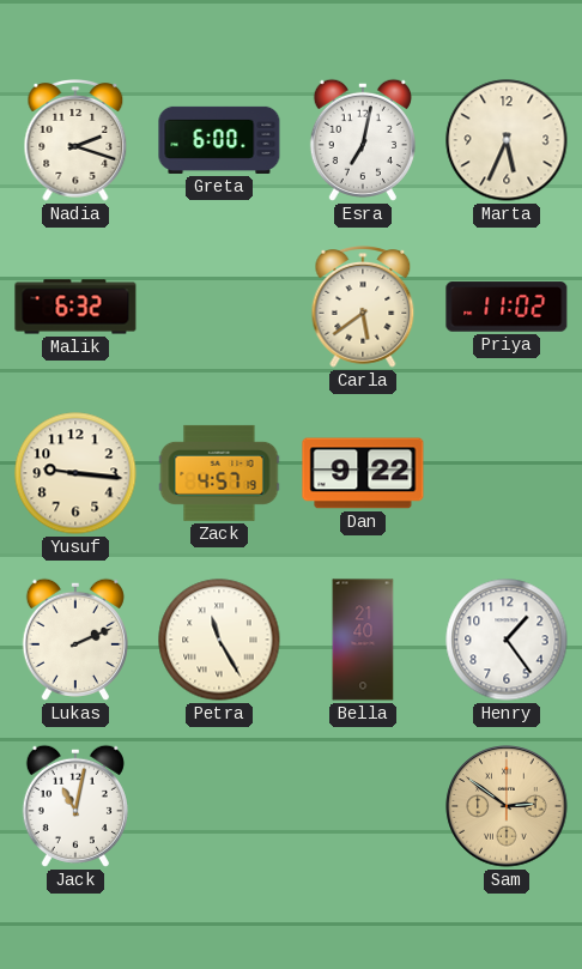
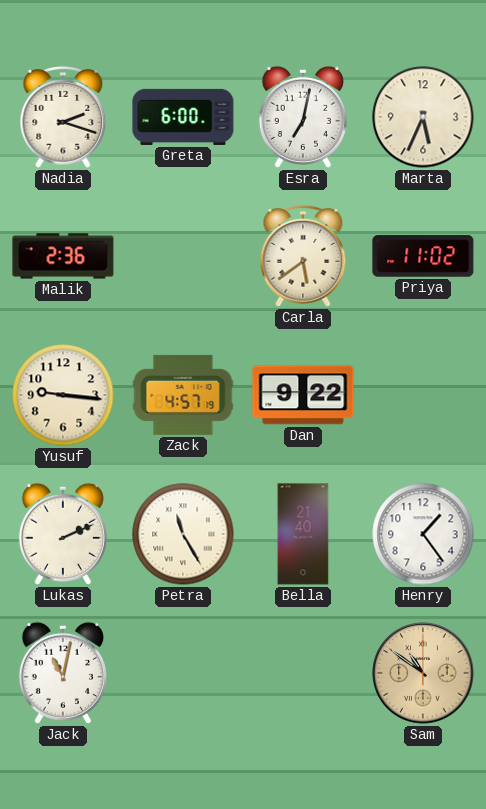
Malik: 6:32 -> 2:36
Sam: 2:51 -> 10:51
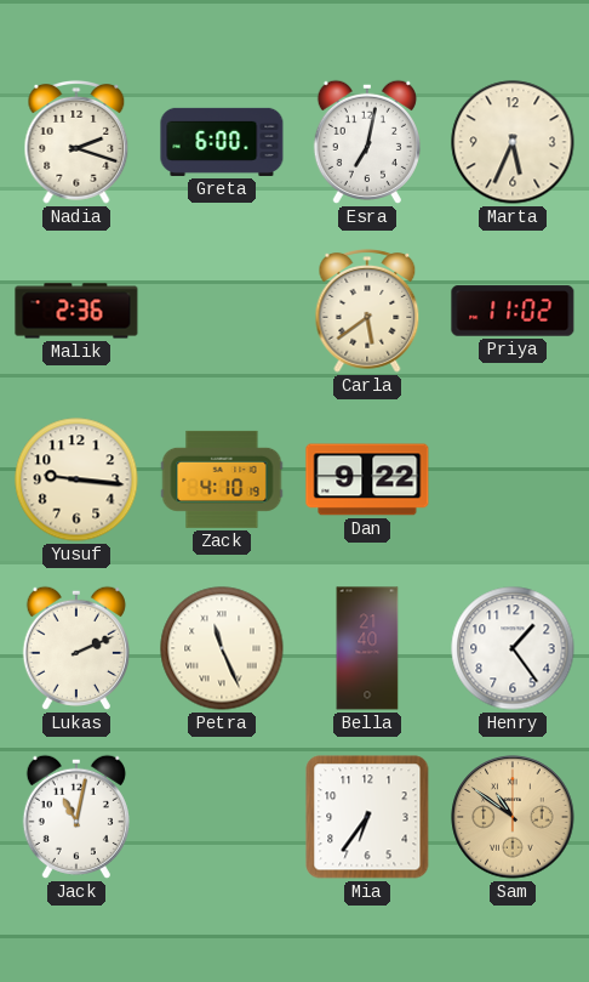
Zack: 4:57 -> 4:10
Petra: 11:25 -> 11:26
Mia: none -> 6:36
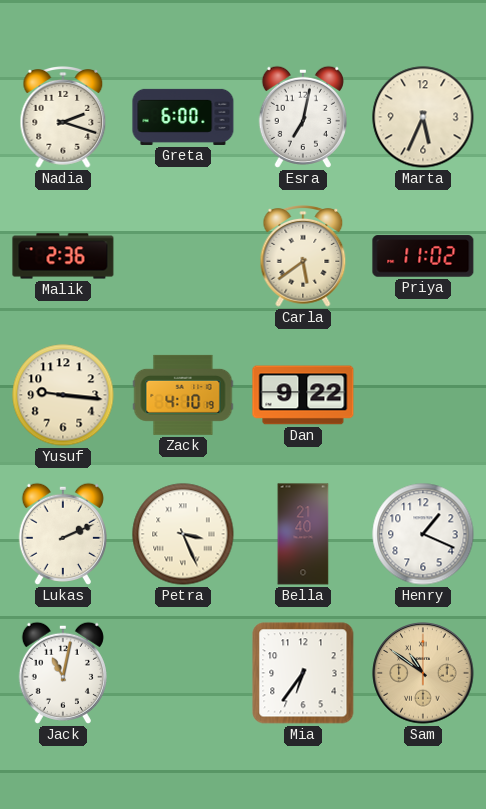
Petra: 11:26 -> 3:26
Henry: 1:24 -> 1:19
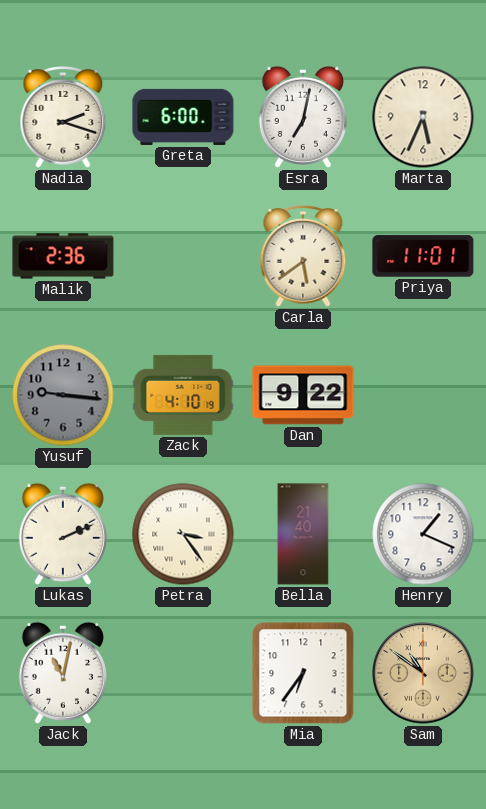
Priya: 11:02 -> 11:01
Yusuf dial: cream -> grey
Petra: 3:26 -> 3:24
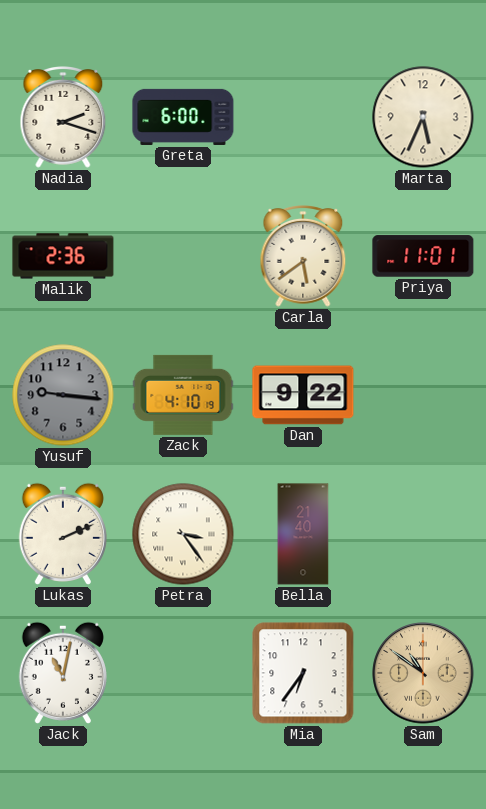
Esra: 7:02 -> none
Henry: 1:19 -> none
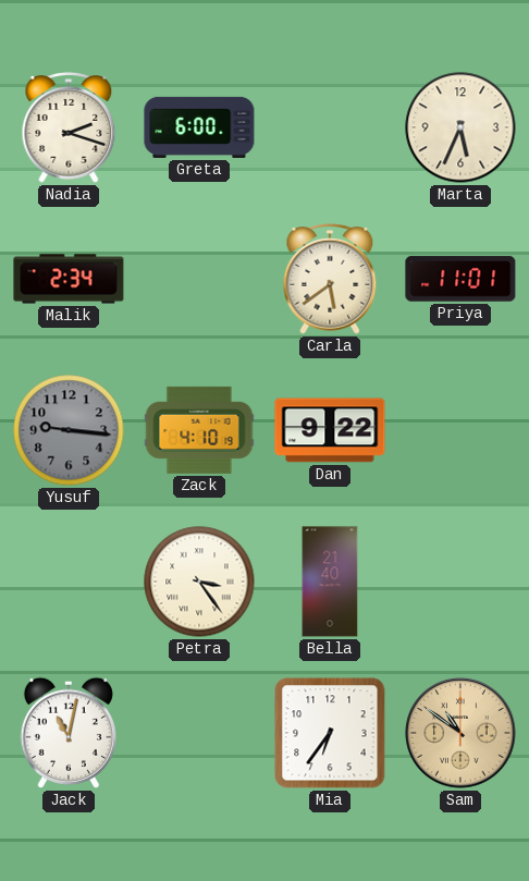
Malik: 2:36 -> 2:34
Lukas: 2:11 -> none
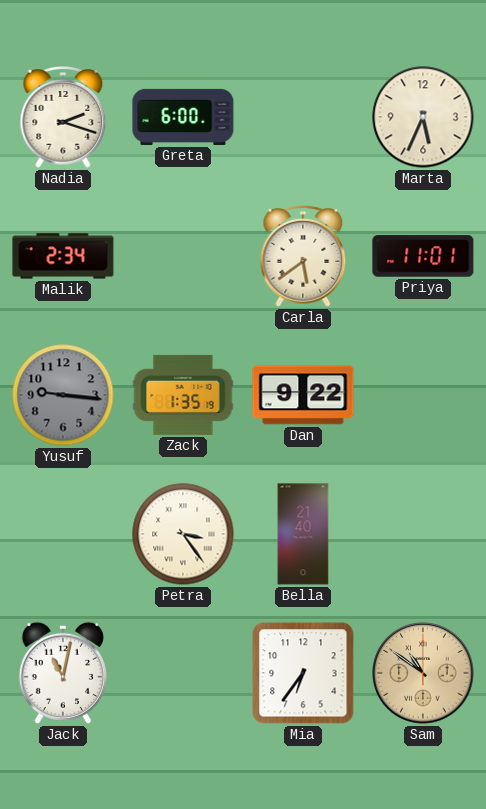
Zack: 4:10 -> 1:35
